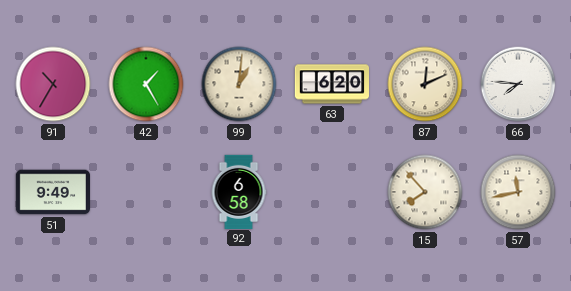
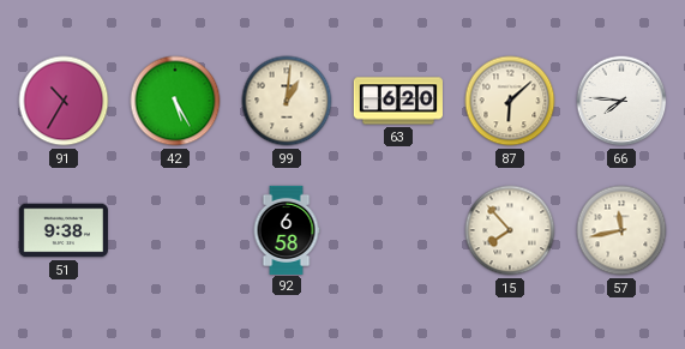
42: 1:25 -> 5:25
87: 12:11 -> 6:08
51: 9:49 -> 9:38
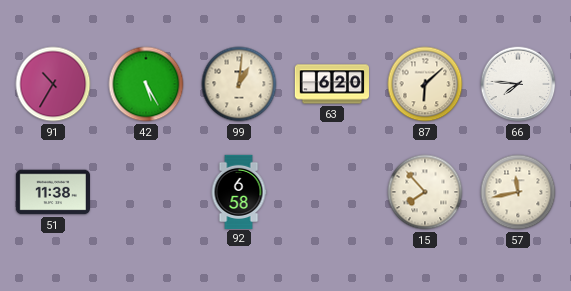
51: 9:38 -> 11:38
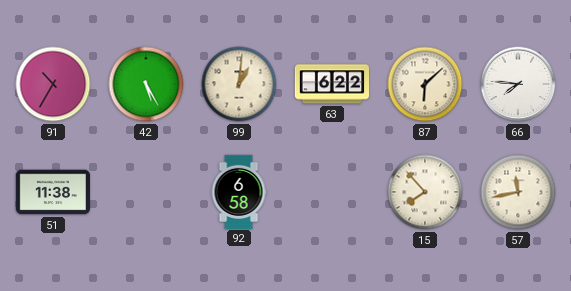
63: 6:20 -> 6:22
